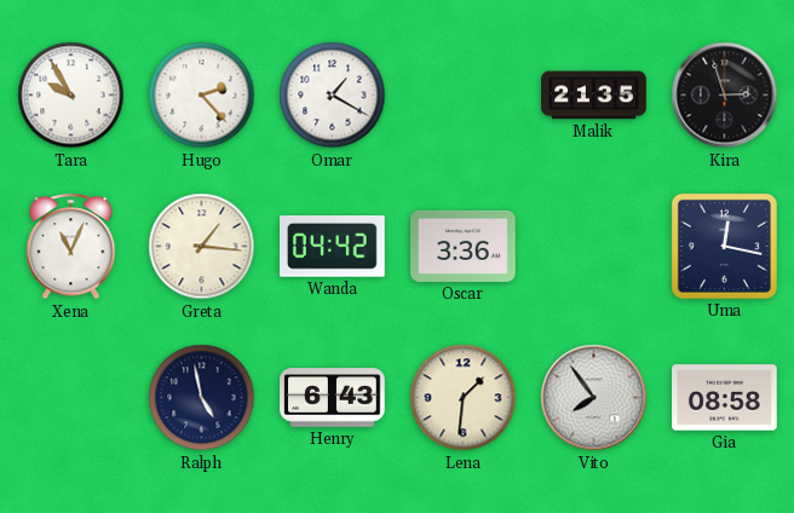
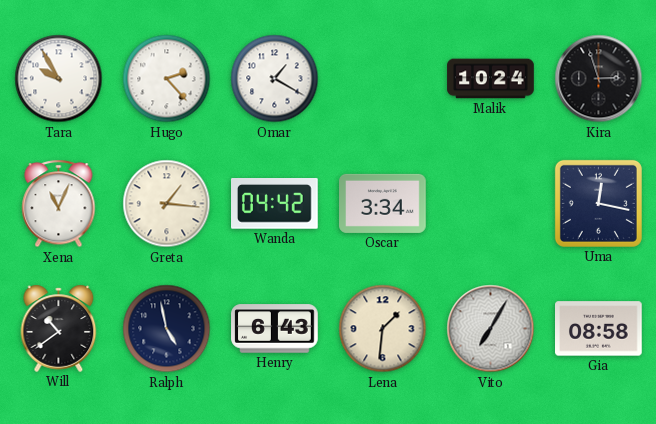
Malik: 21:35 -> 10:24
Oscar: 3:36 -> 3:34
Will: none -> 10:39
Vito: 7:54 -> 7:05
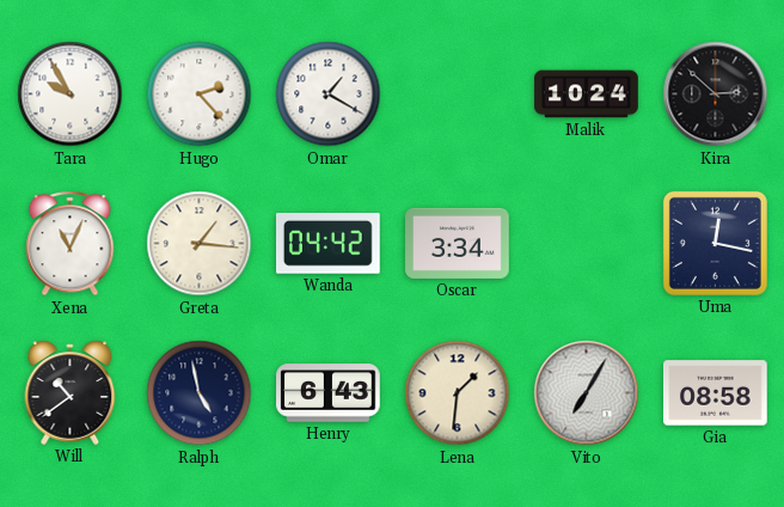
Kira: 2:57 -> 2:52
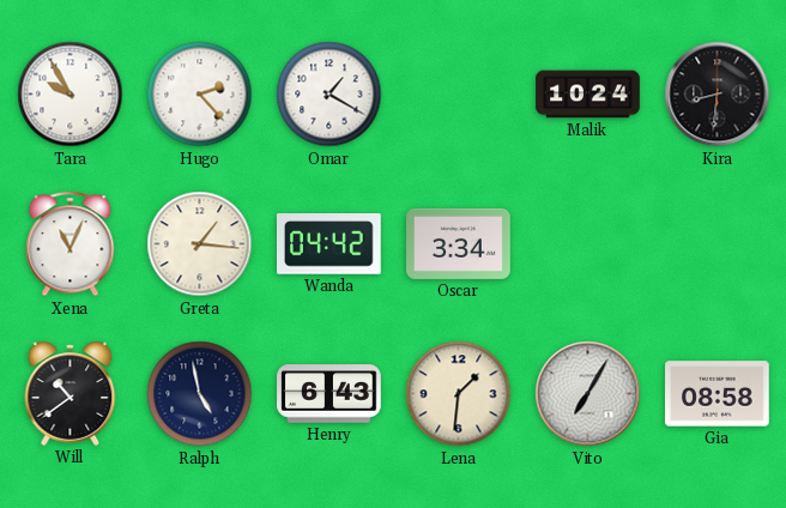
Kira: 2:52 -> 8:31
Uma: 12:17 -> none
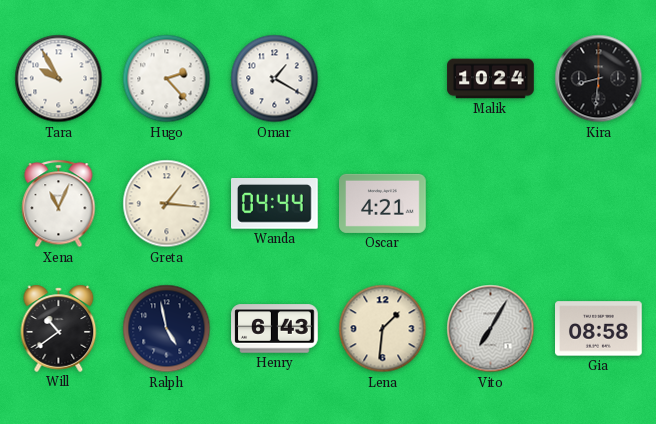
Wanda: 04:42 -> 04:44
Oscar: 3:34 -> 4:21
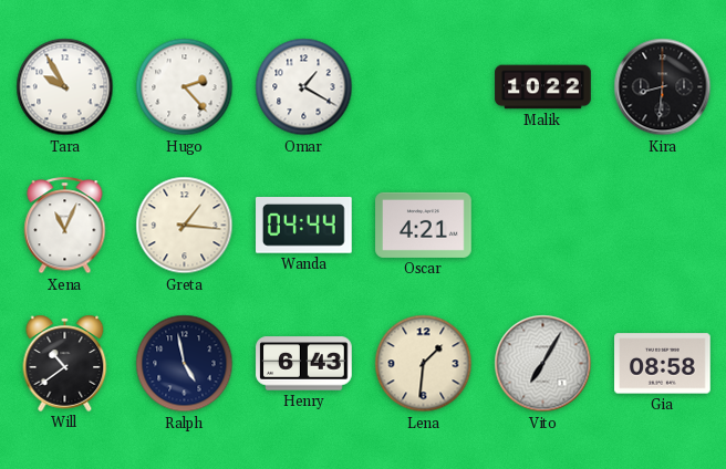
Malik: 10:24 -> 10:22
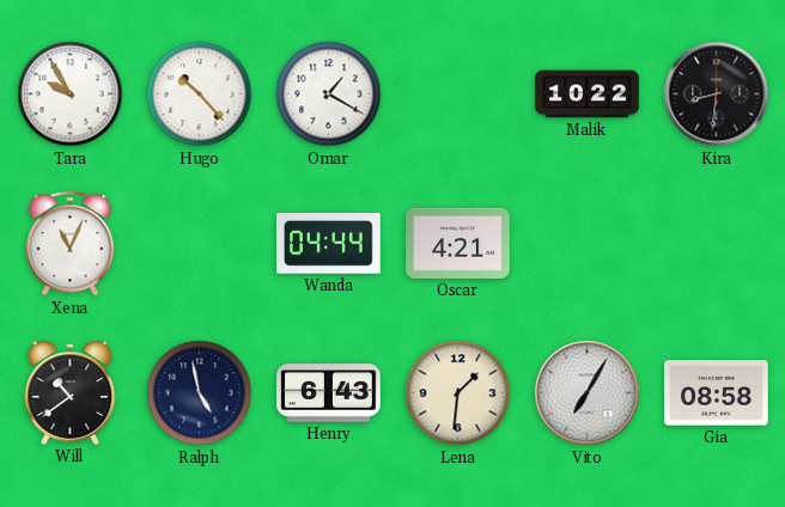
Hugo: 2:23 -> 10:23
Greta: 1:16 -> none
